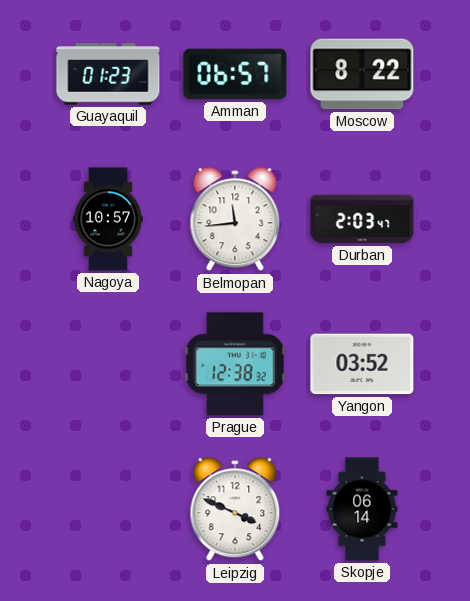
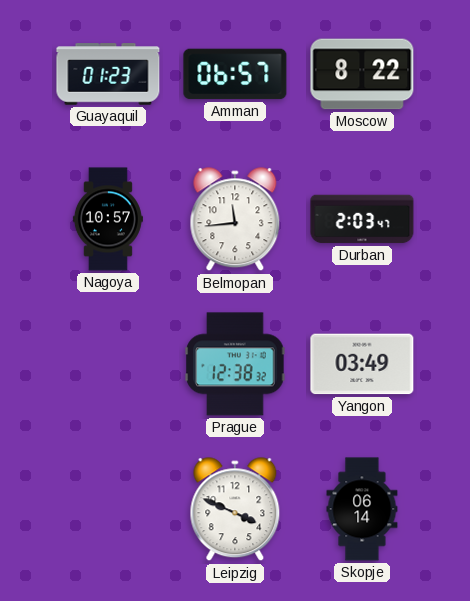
Yangon: 03:52 -> 03:49
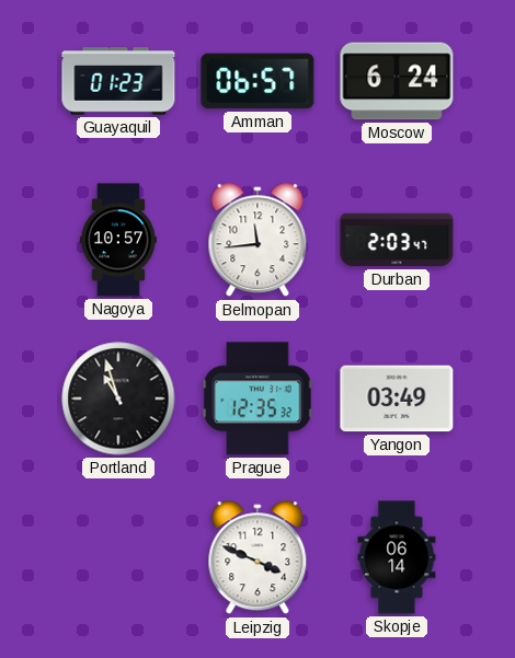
Moscow: 8:22 -> 6:24
Portland: none -> 10:57
Prague: 12:38 -> 12:35
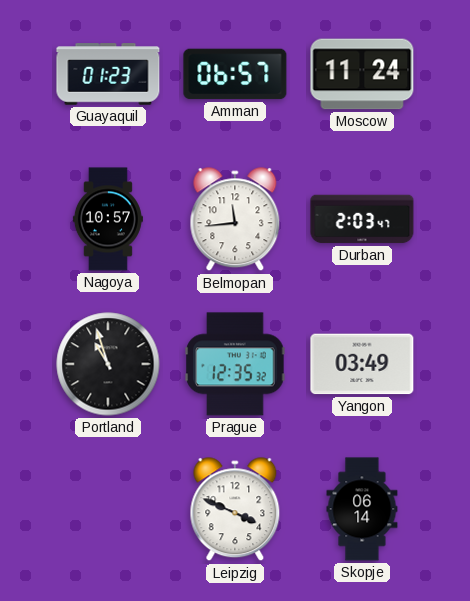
Moscow: 6:24 -> 11:24
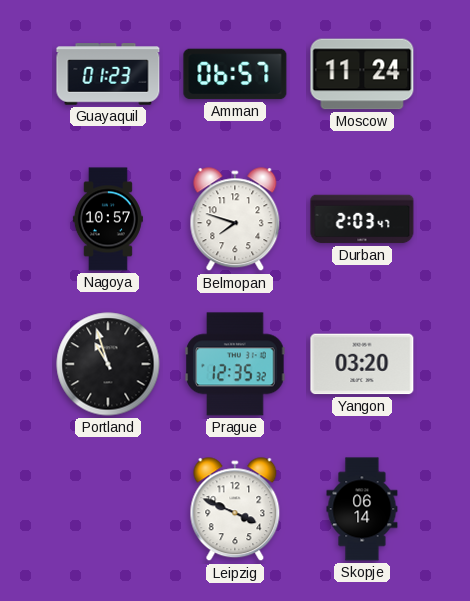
Belmopan: 11:44 -> 7:48
Yangon: 03:49 -> 03:20
